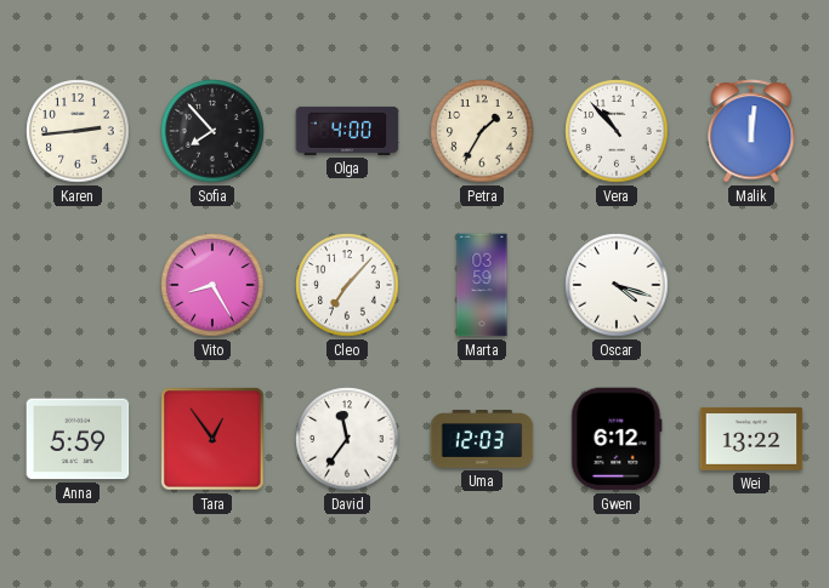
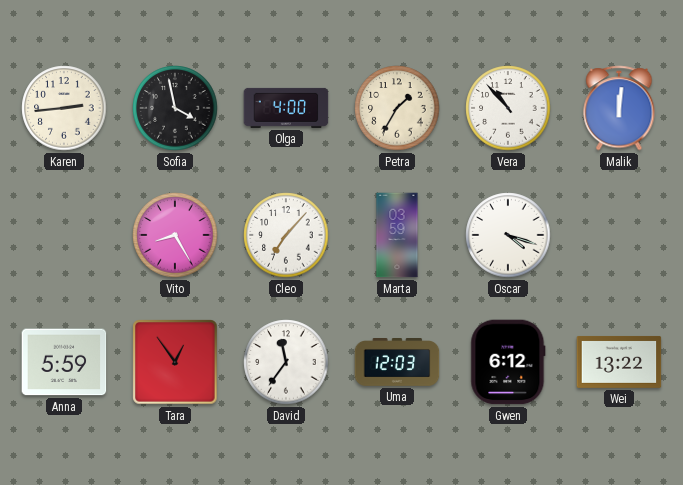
Sofia: 7:53 -> 3:58
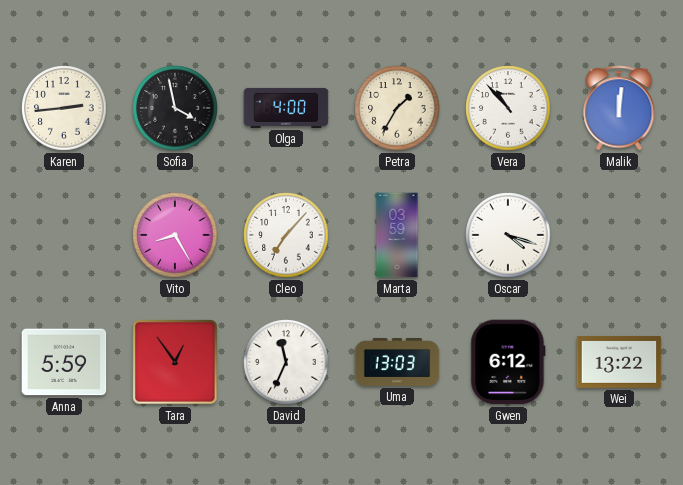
David: 11:36 -> 11:34
Uma: 12:03 -> 13:03
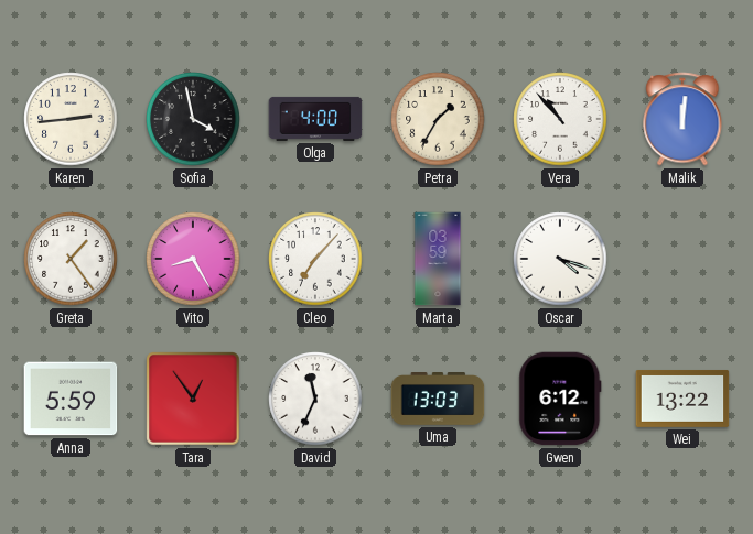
Greta: none -> 1:24
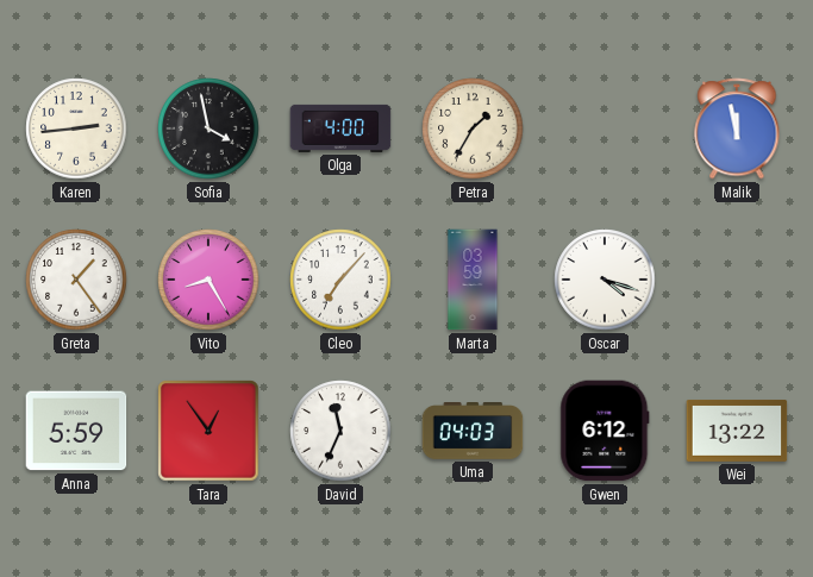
Vera: 10:53 -> none
Malik: 12:01 -> 11:58
Uma: 13:03 -> 04:03
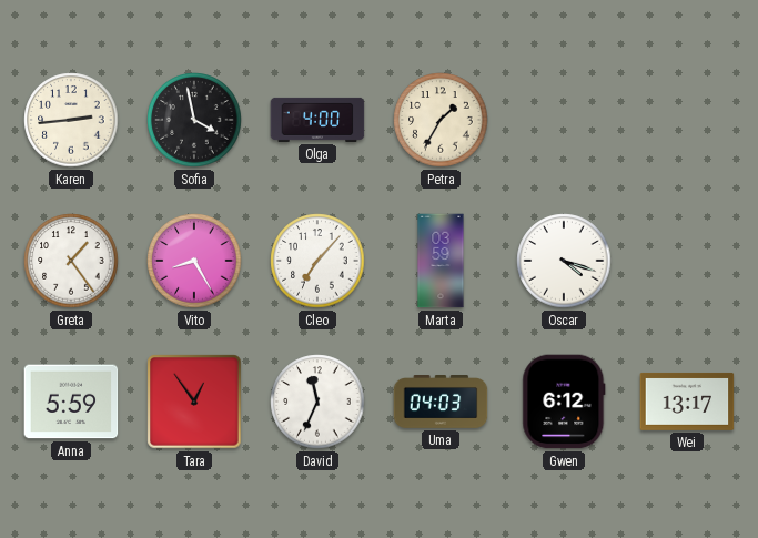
Malik: 11:58 -> none
Wei: 13:22 -> 13:17
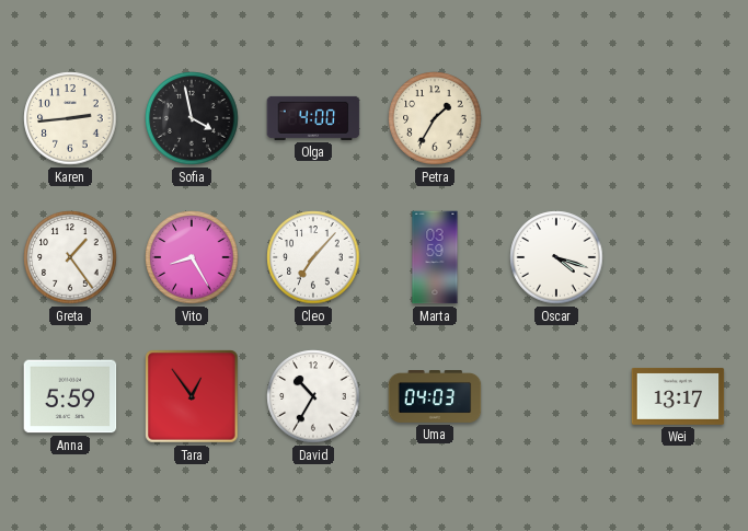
David: 11:34 -> 10:35
Gwen: 6:12 -> none
